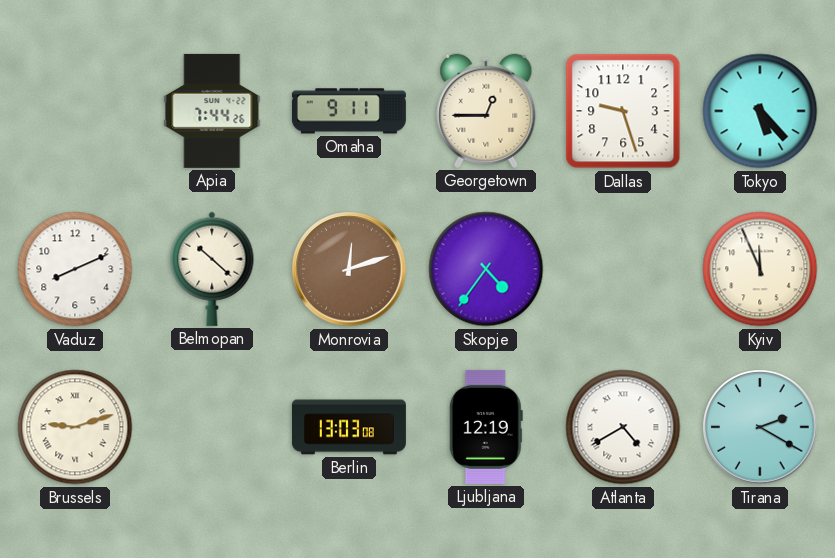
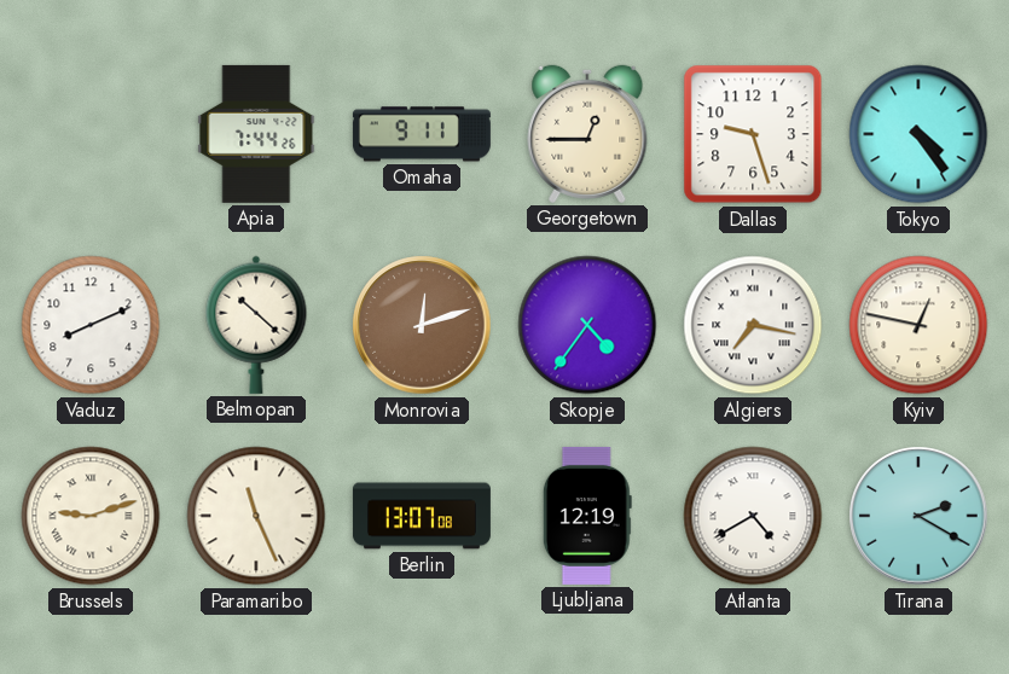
Tokyo: 5:23 -> 4:24
Algiers: none -> 7:17
Kyiv: 11:56 -> 12:47
Paramaribo: none -> 11:26
Berlin: 13:03 -> 13:07
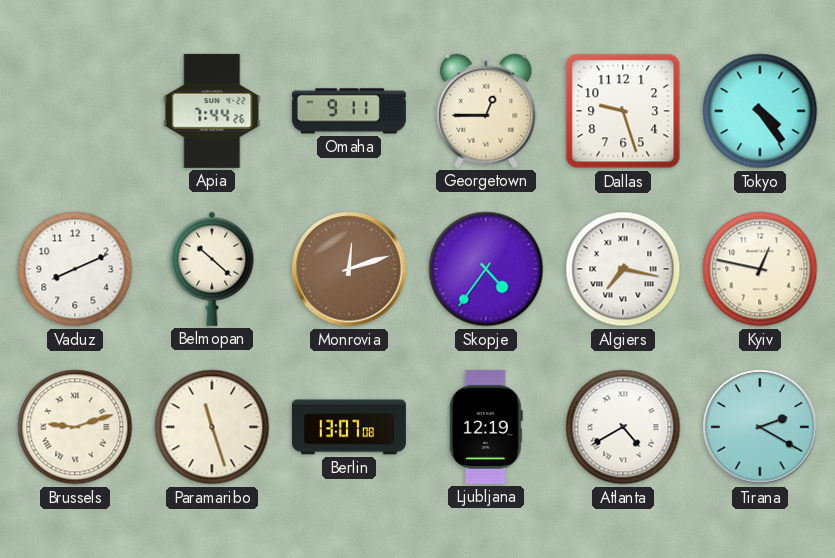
Paramaribo: 11:26 -> 11:27
